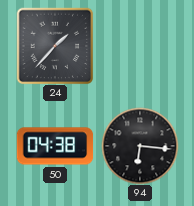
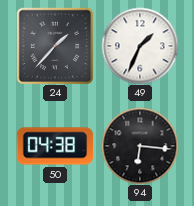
49: none -> 1:34
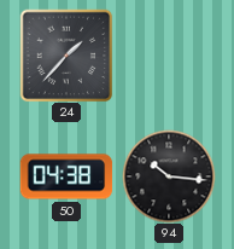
49: 1:34 -> none
94: 6:16 -> 10:16
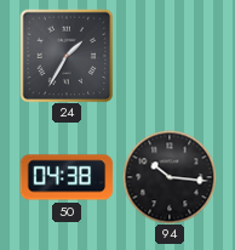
24: 1:37 -> 1:35
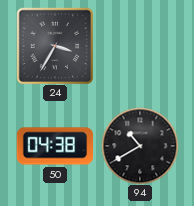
24: 1:35 -> 3:35
94: 10:16 -> 10:40
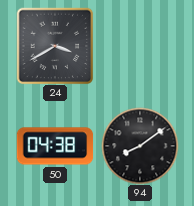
24: 3:35 -> 3:40
94: 10:40 -> 8:09
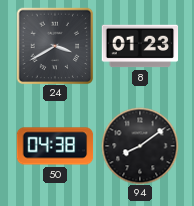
8: none -> 01:23
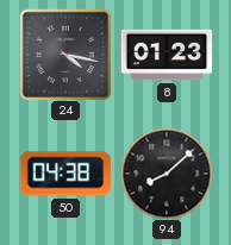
24: 3:40 -> 4:17
94: 8:09 -> 8:08
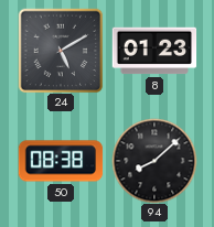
24: 4:17 -> 5:10
50: 04:38 -> 08:38
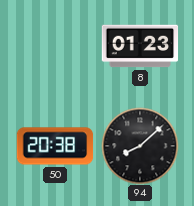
24: 5:10 -> none
50: 08:38 -> 20:38
